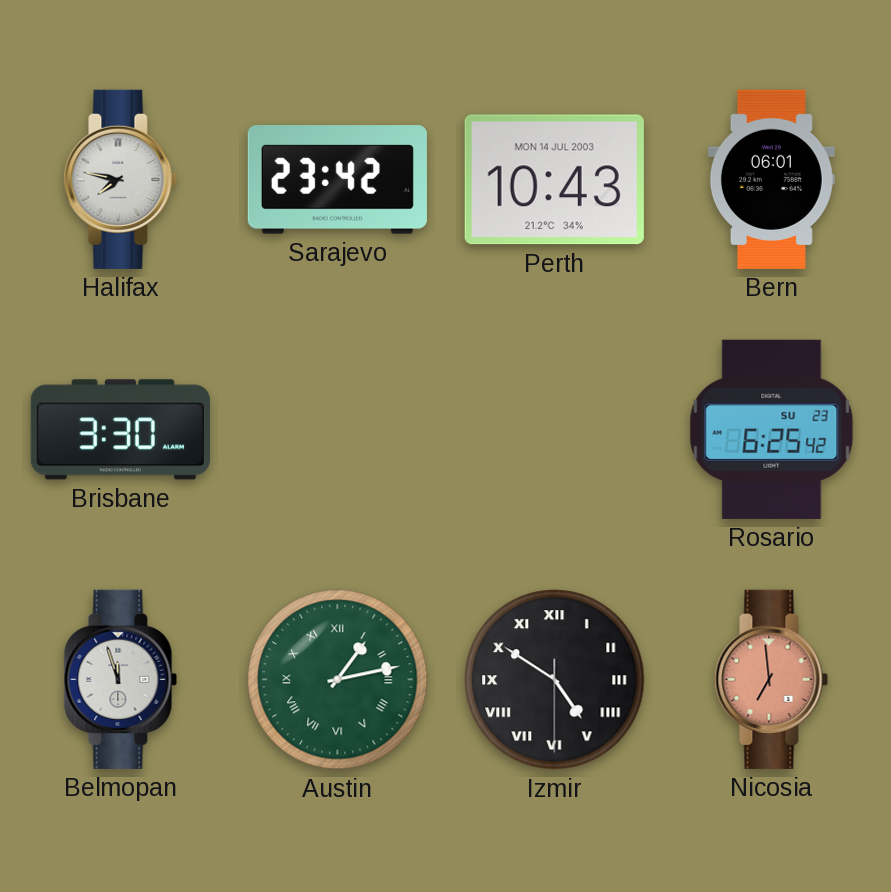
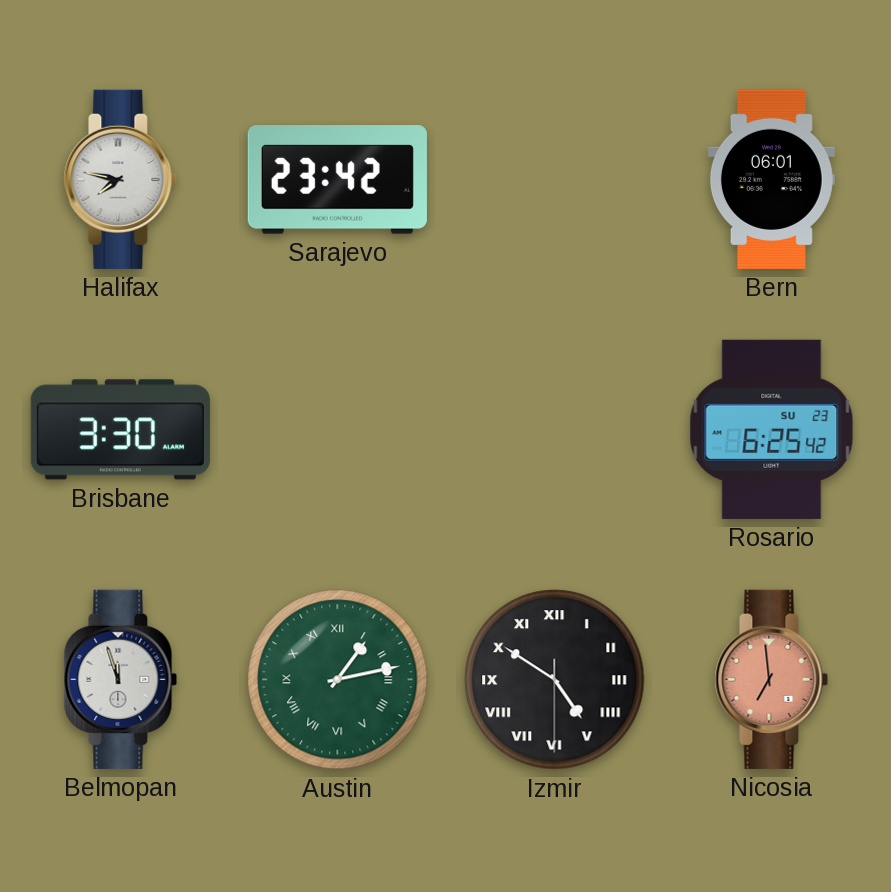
Perth: 10:43 -> none
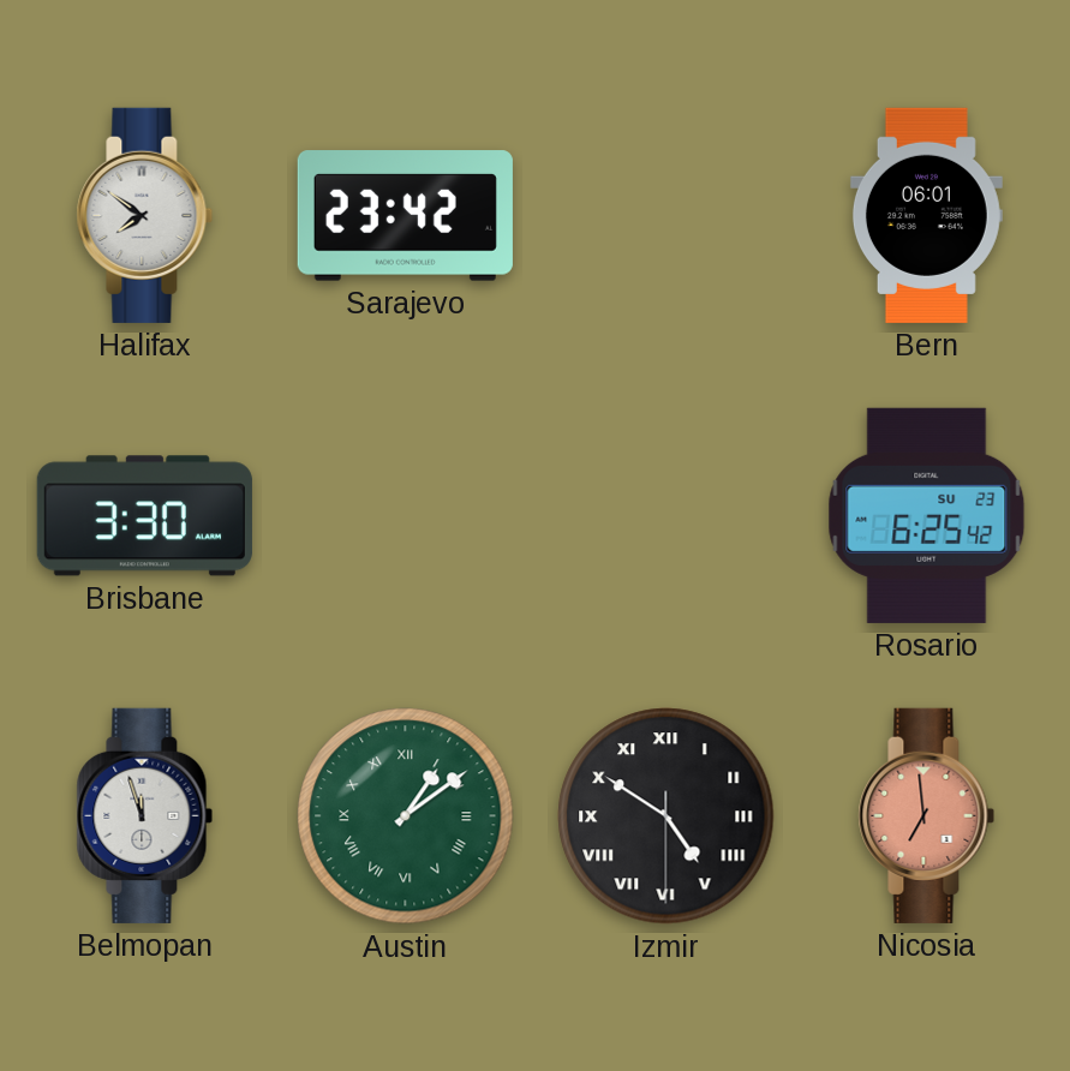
Halifax: 7:47 -> 7:51
Austin: 1:13 -> 1:09
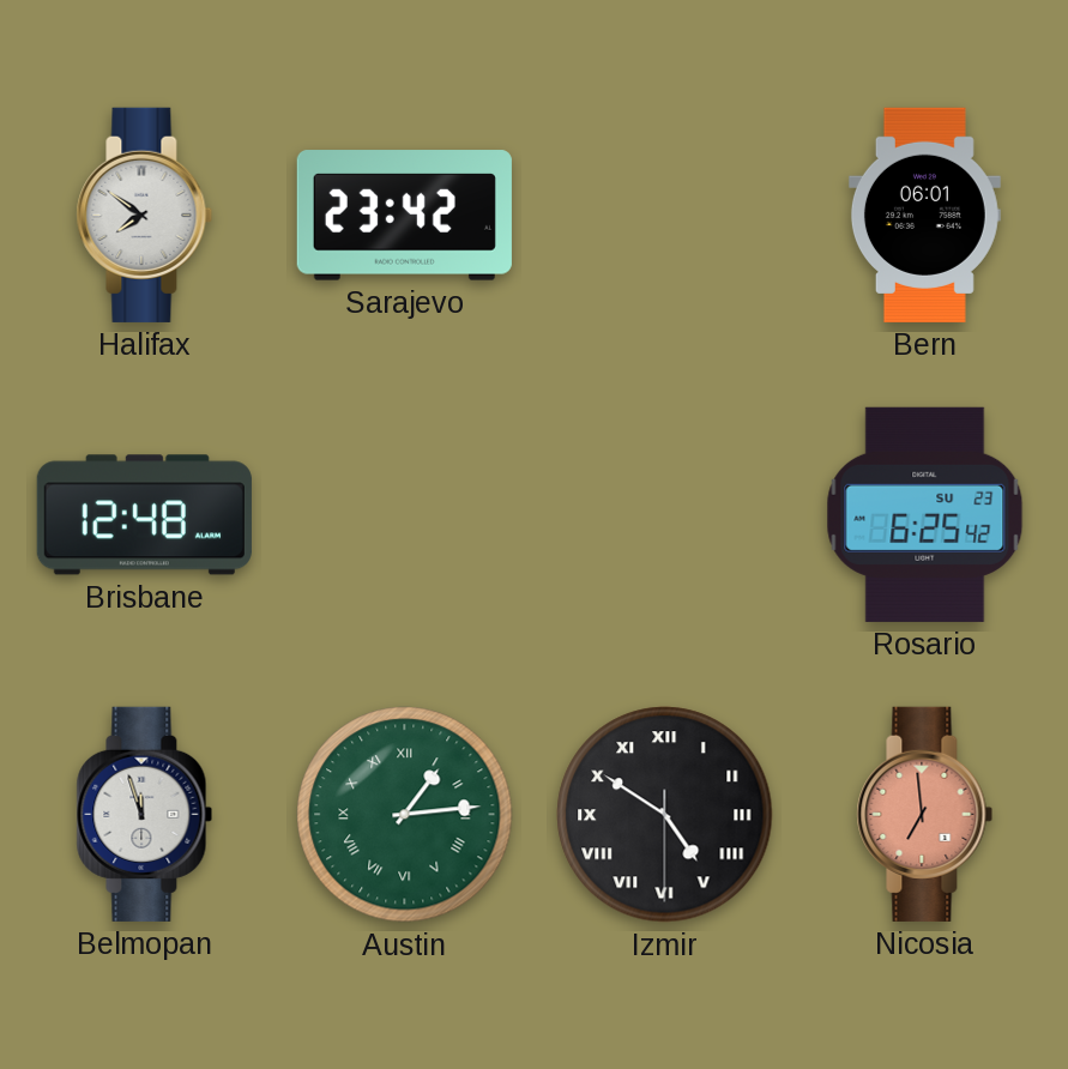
Brisbane: 3:30 -> 12:48
Austin: 1:09 -> 1:14
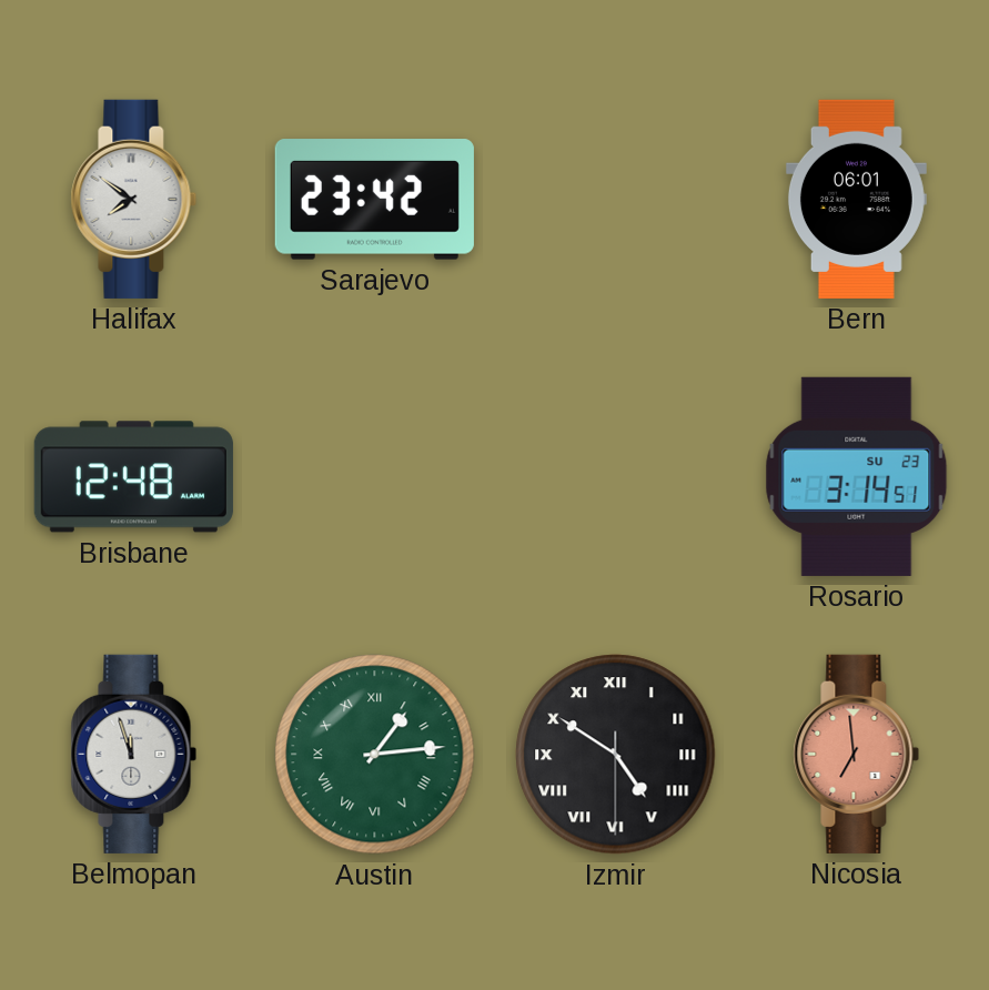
Rosario: 6:25 -> 3:14
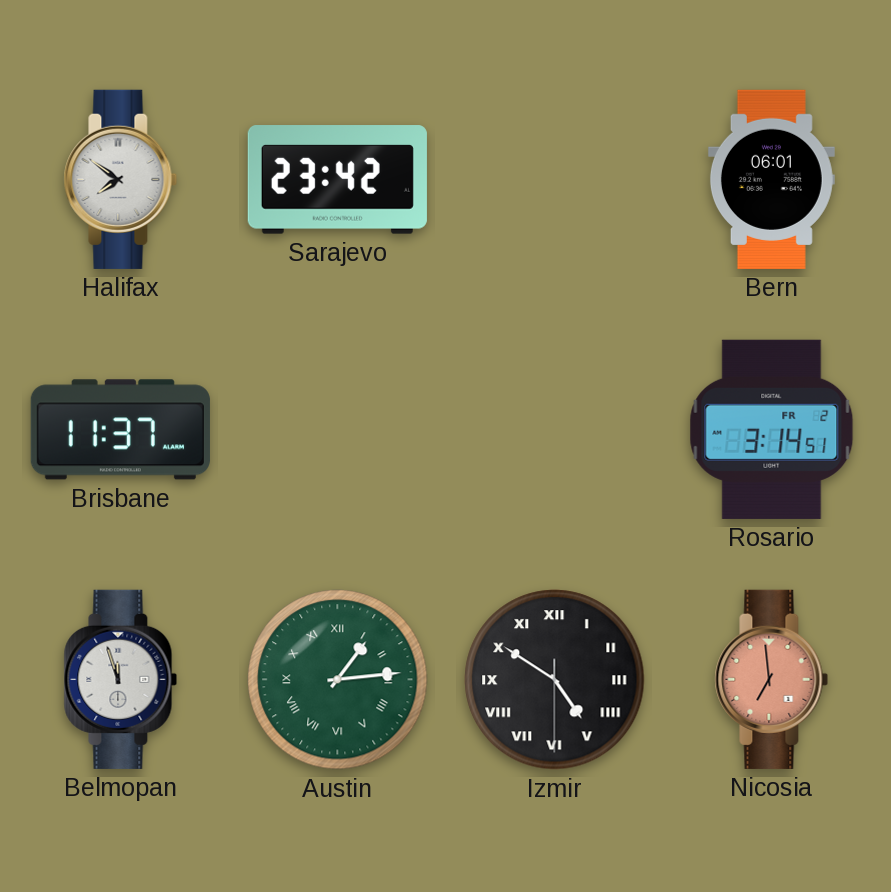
Brisbane: 12:48 -> 11:37
Rosario date: SU 23 -> FR 2
